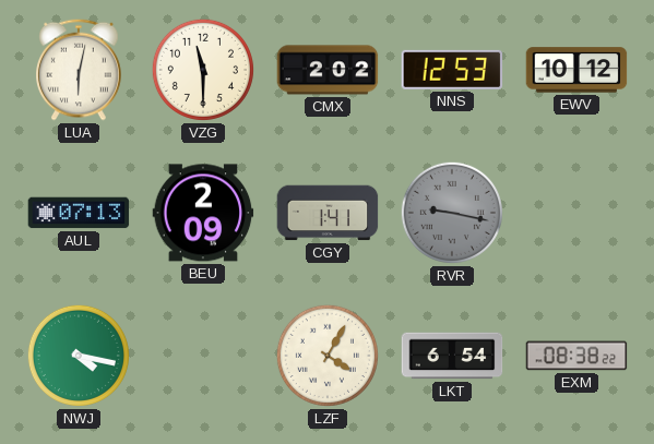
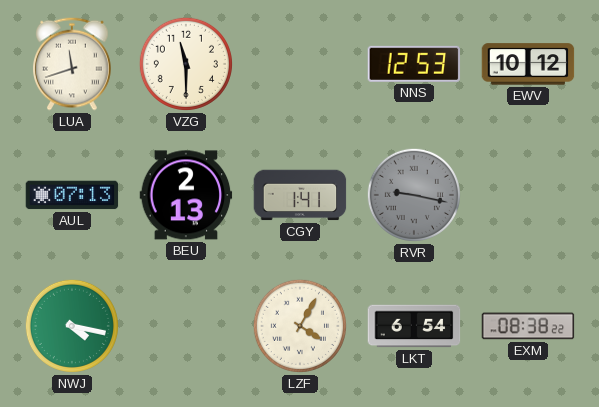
LUA: 6:02 -> 11:42
CMX: 2:02 -> none
BEU: 2:09 -> 2:13
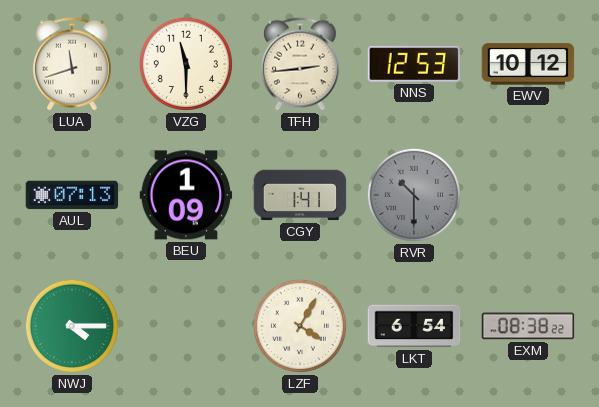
TFH: none -> 2:44
BEU: 2:13 -> 1:09
RVR: 9:17 -> 10:30
NWJ: 4:17 -> 4:15
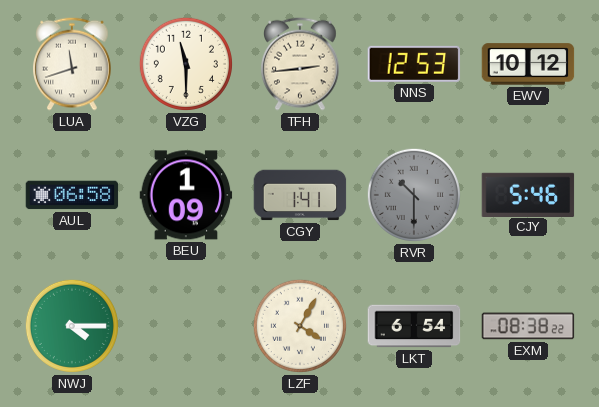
AUL: 07:13 -> 06:58
CJY: none -> 5:46
